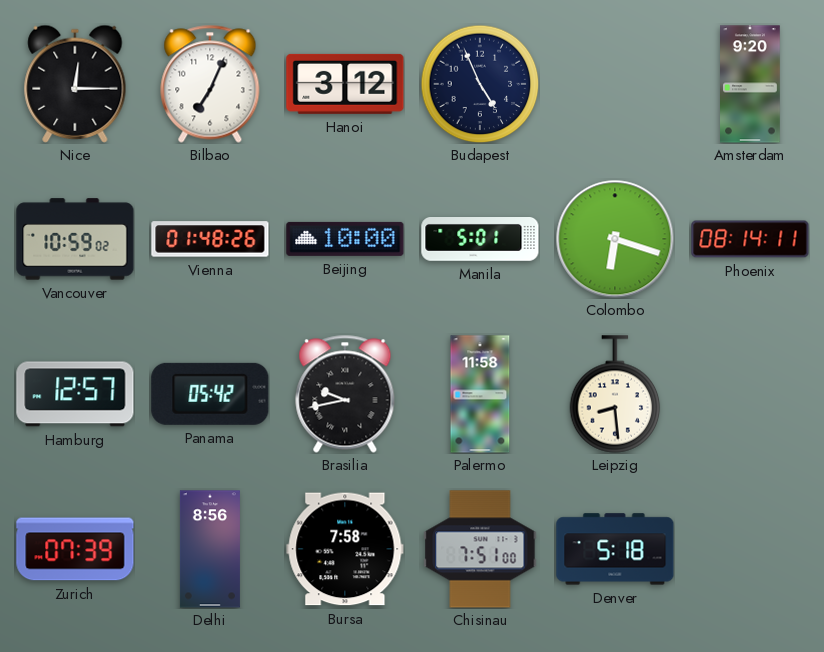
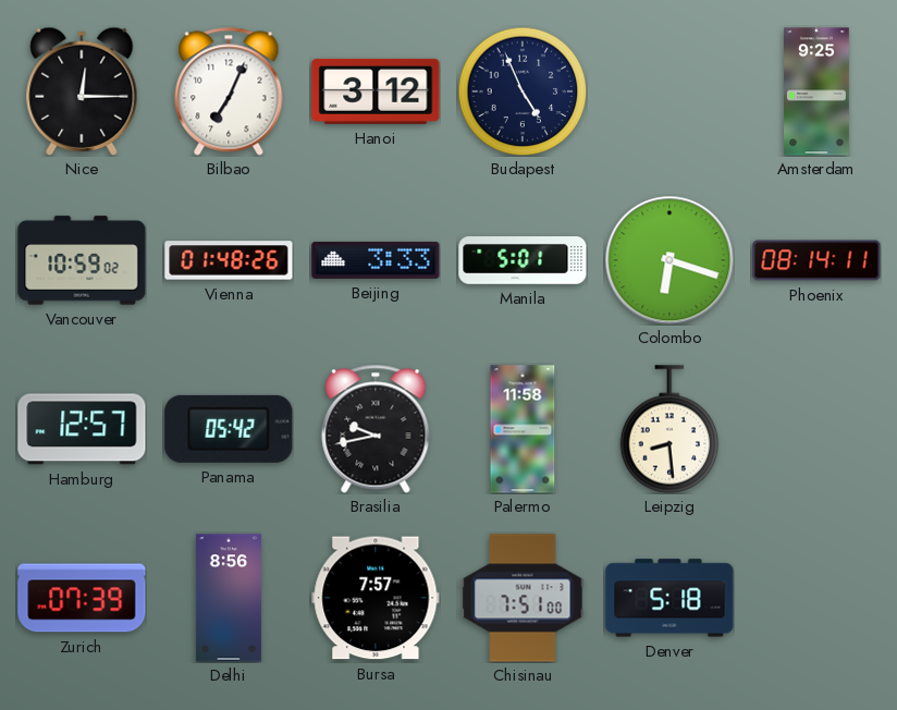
Amsterdam: 9:20 -> 9:25
Beijing: 10:00 -> 3:33
Bursa: 7:58 -> 7:57
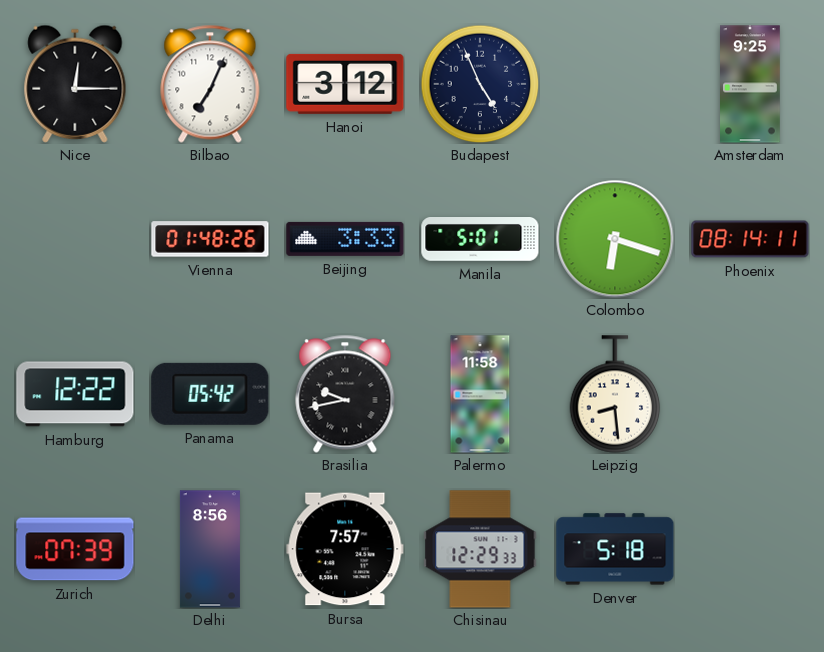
Vancouver: 10:59 -> none
Hamburg: 12:57 -> 12:22
Chisinau: 7:51 -> 12:29
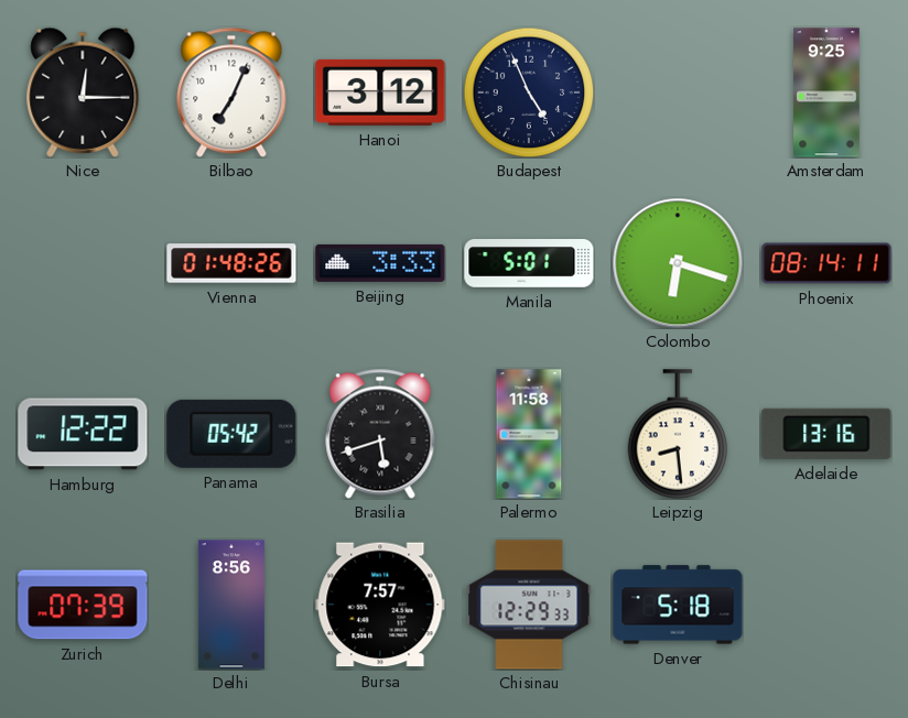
Brasilia: 9:43 -> 5:42
Adelaide: none -> 13:16
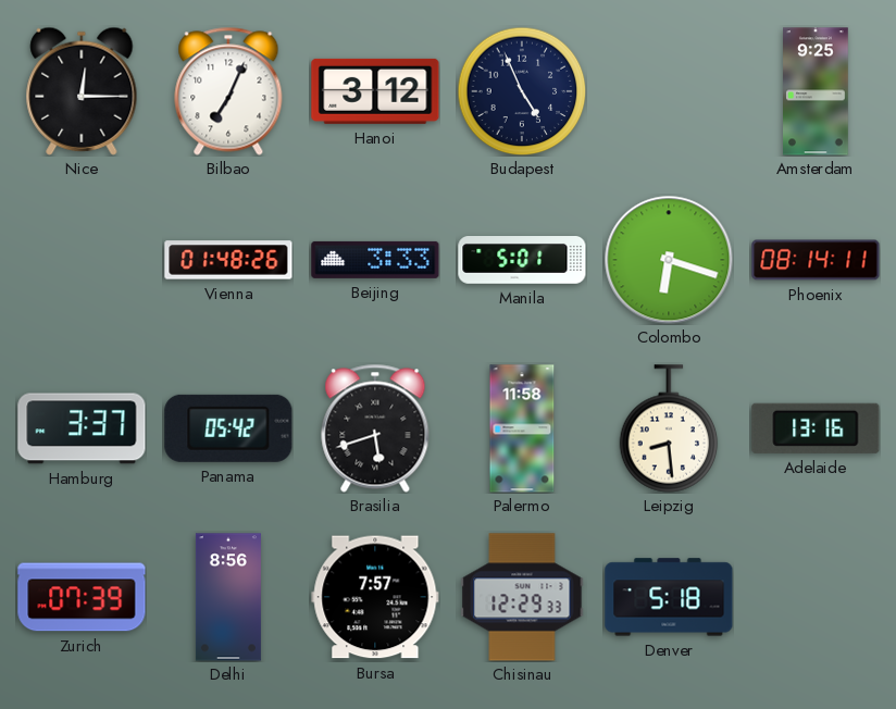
Hamburg: 12:22 -> 3:37
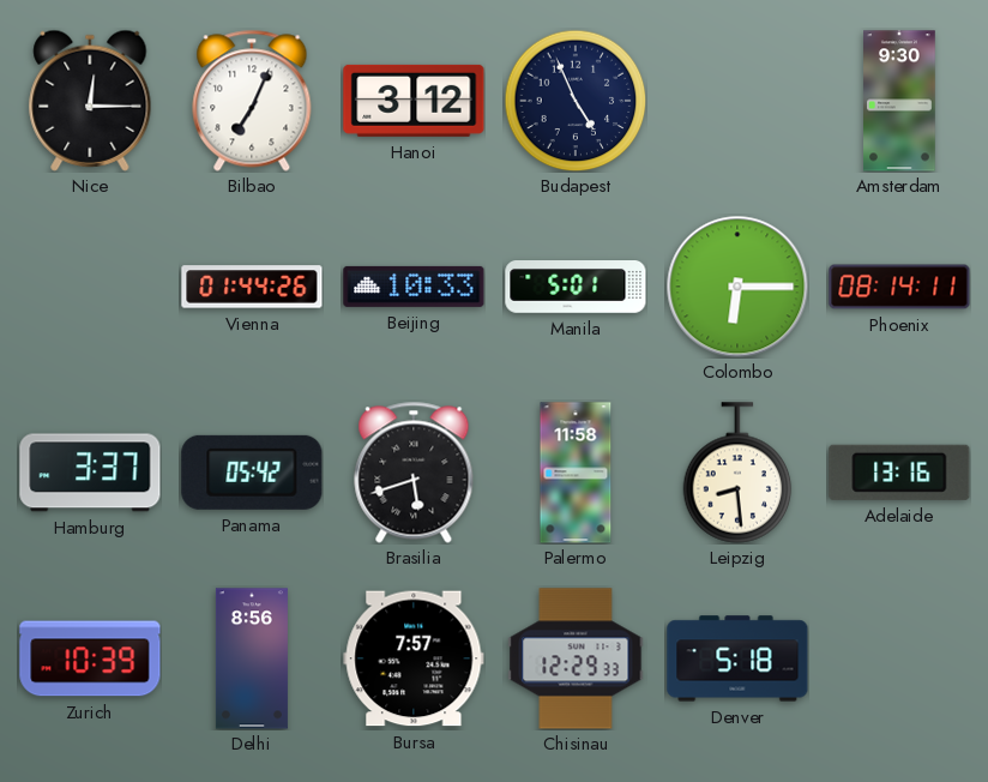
Amsterdam: 9:25 -> 9:30
Vienna: 01:48 -> 01:44
Beijing: 3:33 -> 10:33
Colombo: 6:18 -> 6:15
Zurich: 07:39 -> 10:39
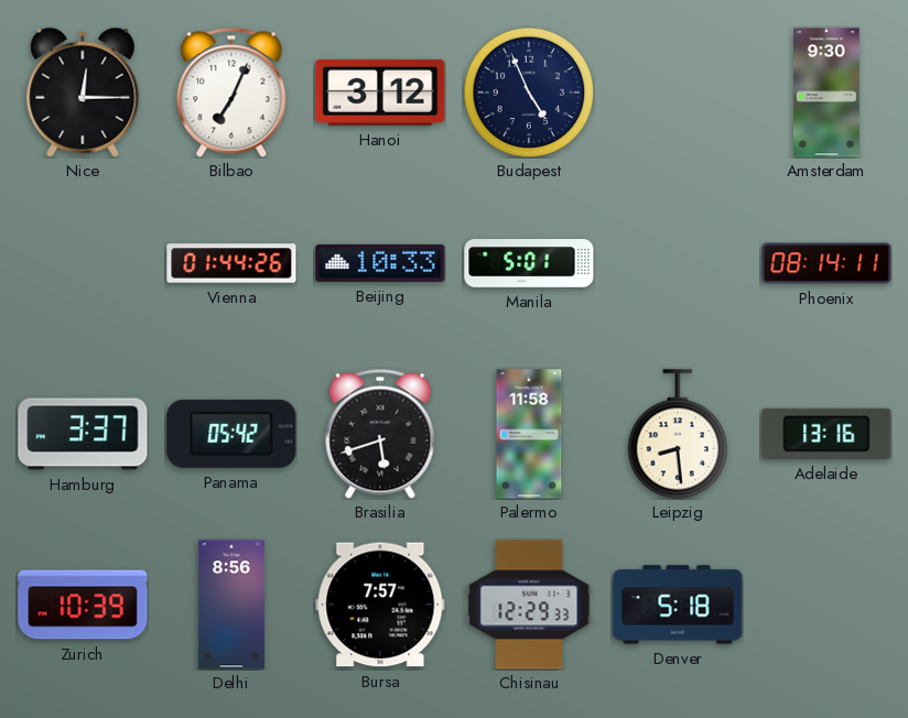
Colombo: 6:15 -> none
